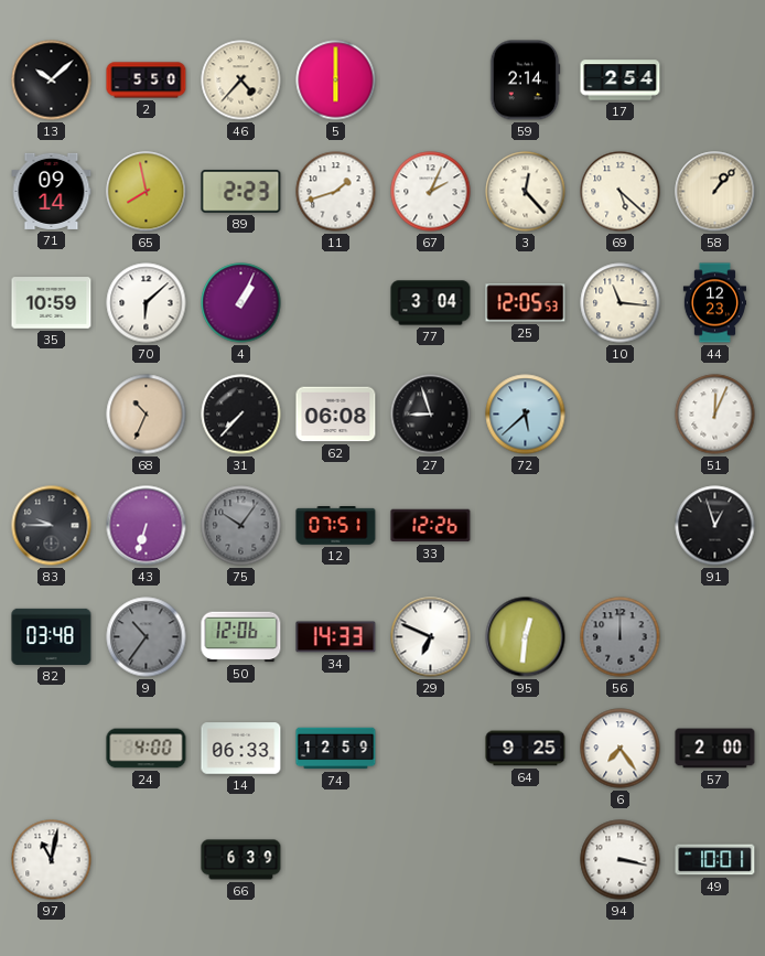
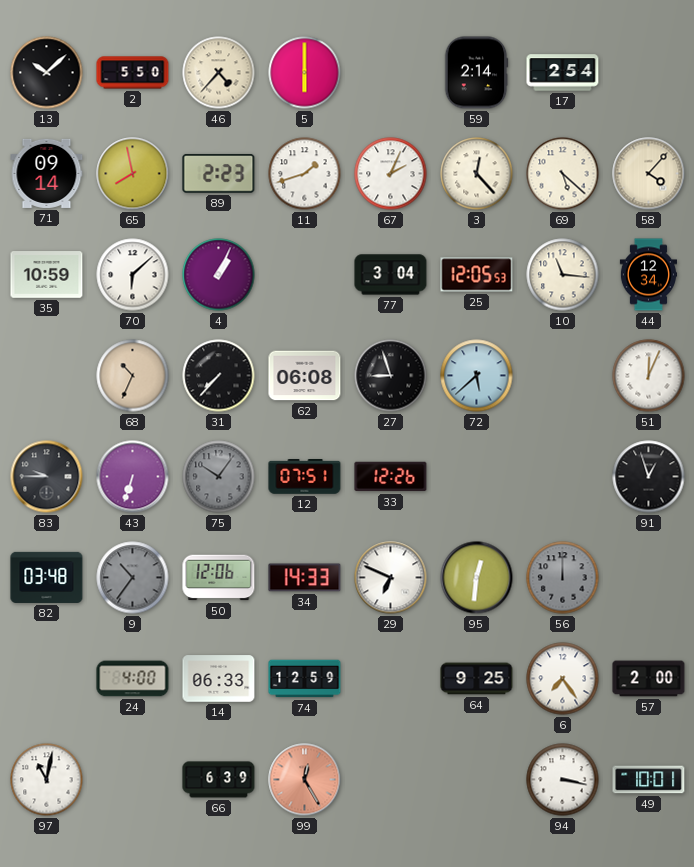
58: 1:07 -> 4:07
44: 12:23 -> 12:34
99: none -> 12:25
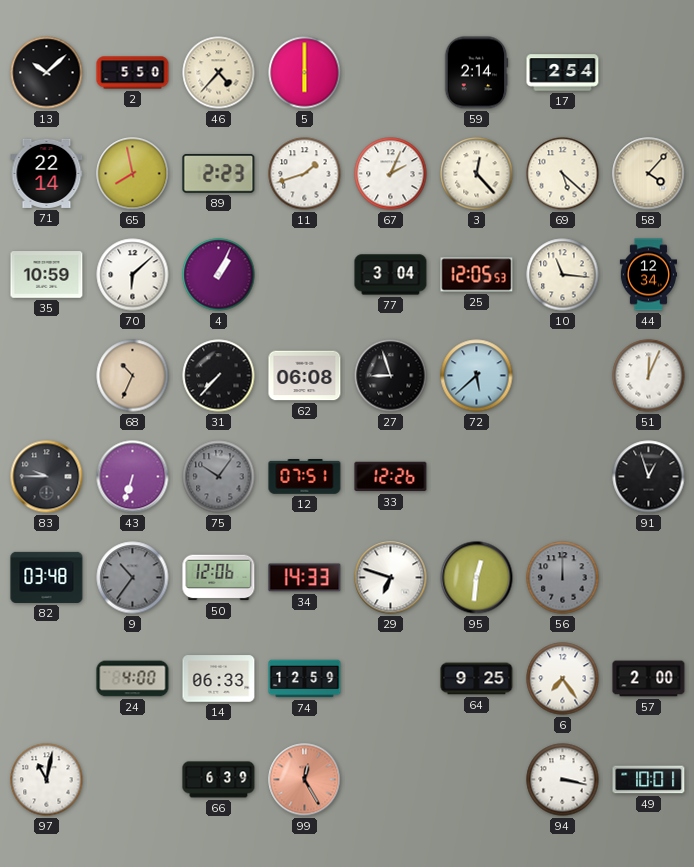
71: 09:14 -> 22:14
29: 6:49 -> 6:48
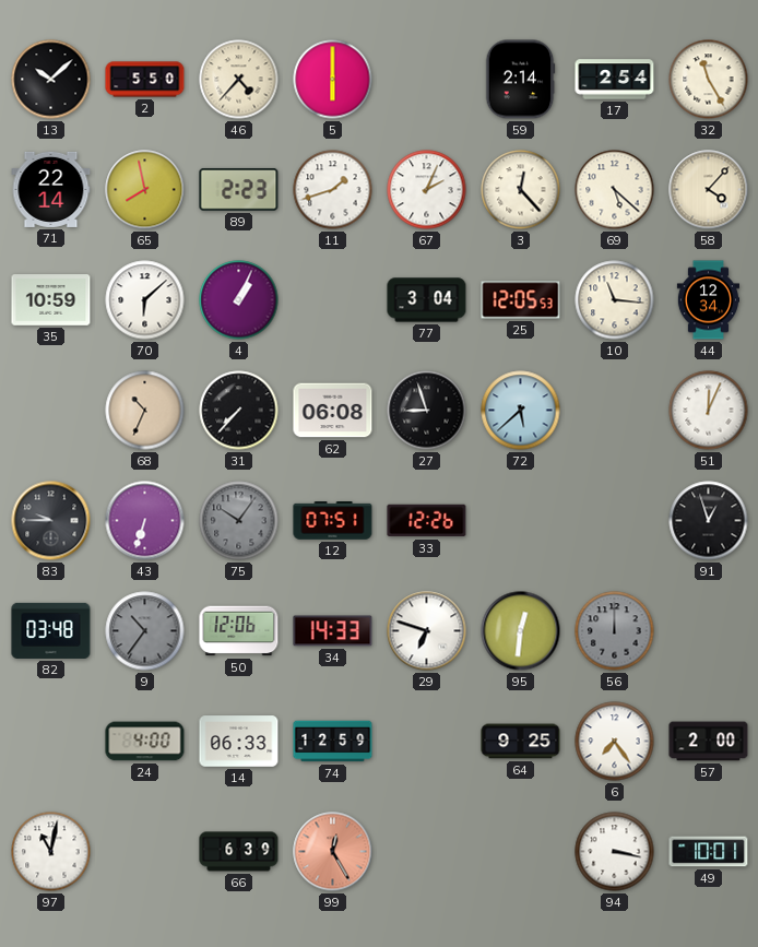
32: none -> 11:25
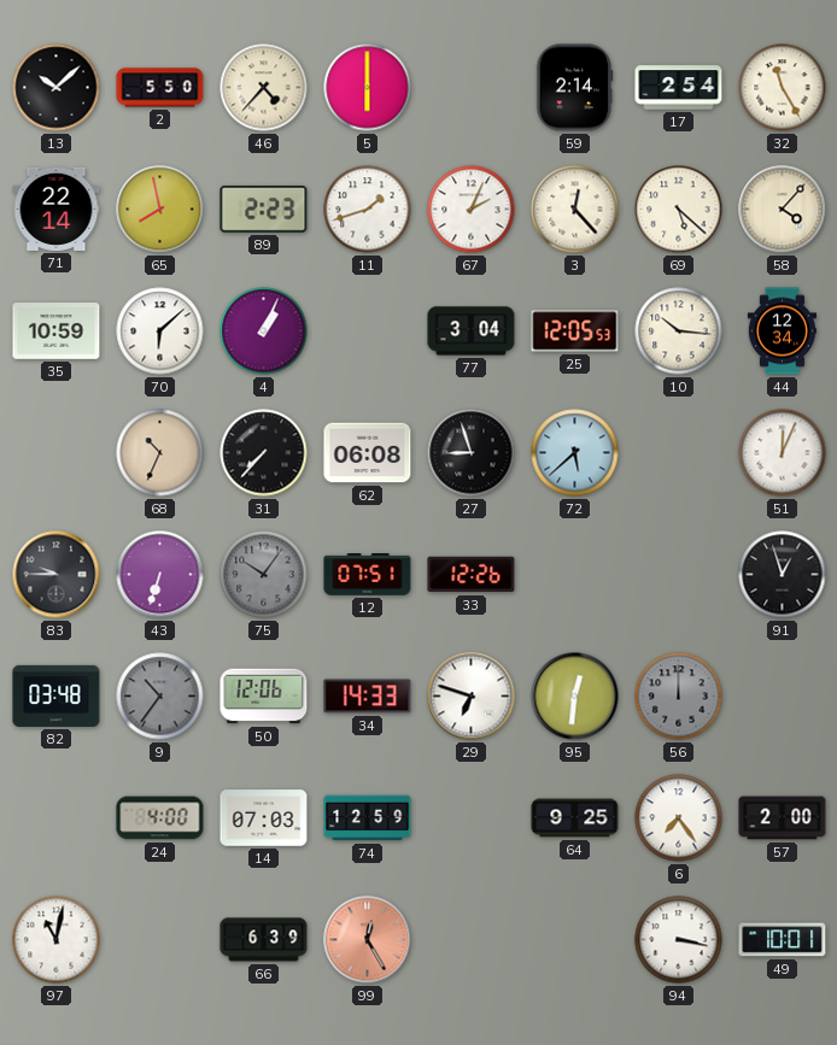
10: 11:16 -> 10:16
14: 06:33 -> 07:03
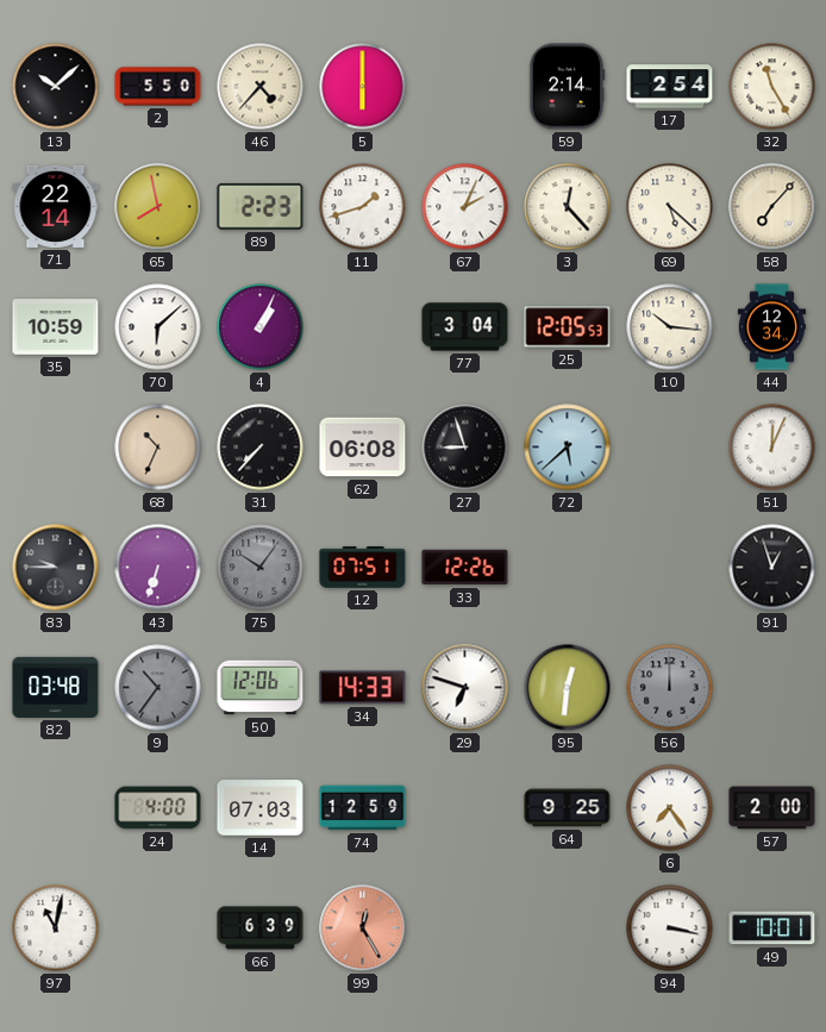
58: 4:07 -> 7:07
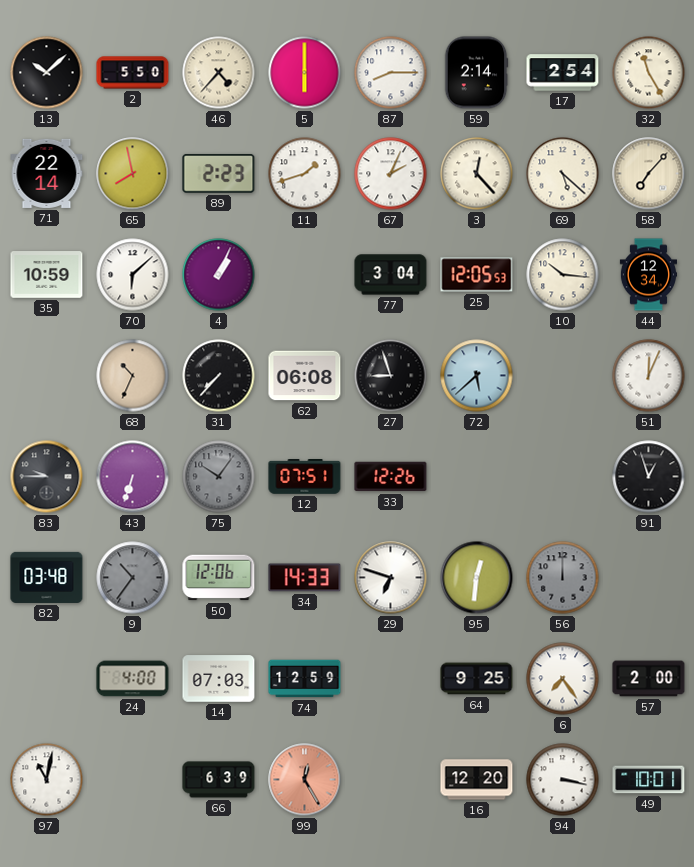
87: none -> 8:15
16: none -> 12:20
